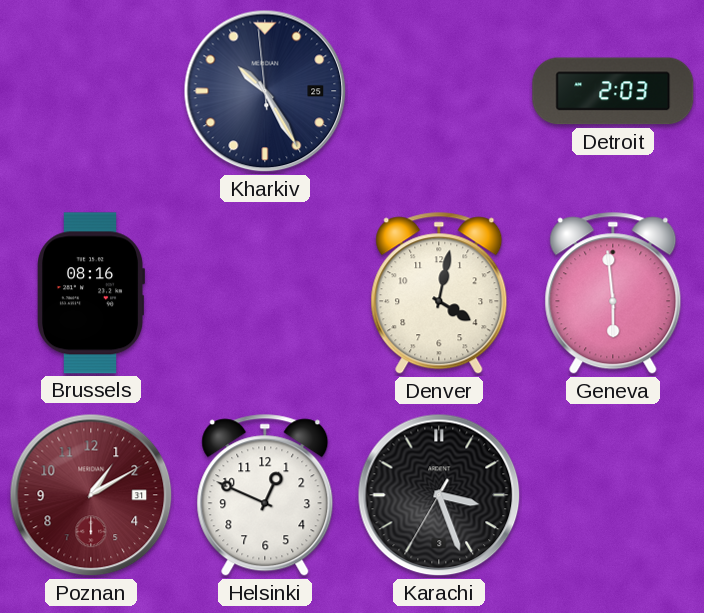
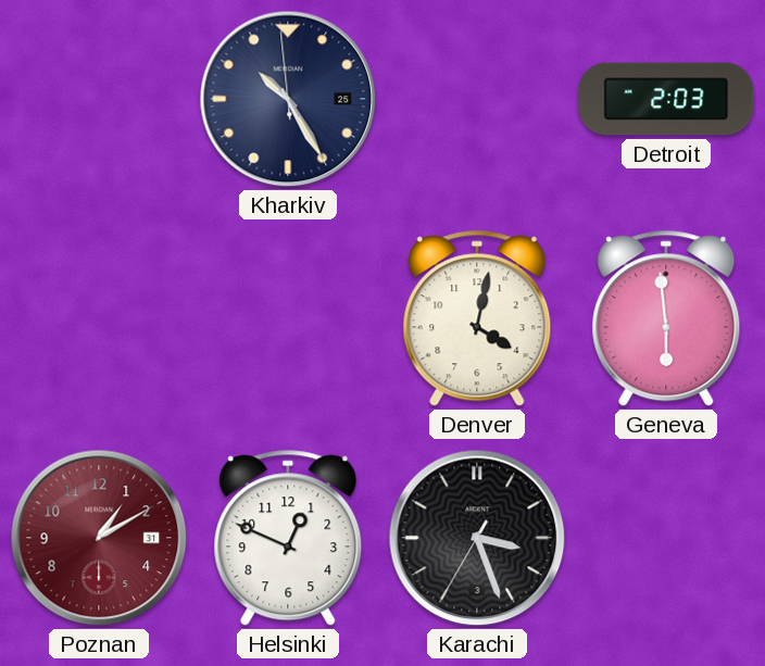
Brussels: 08:16 -> none
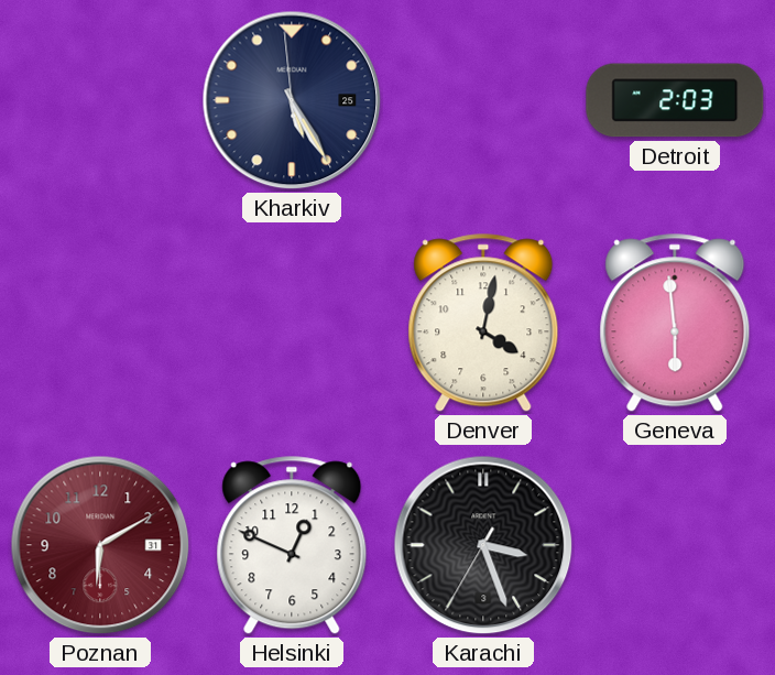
Kharkiv: 10:24 -> 5:24
Poznan: 1:10 -> 6:10
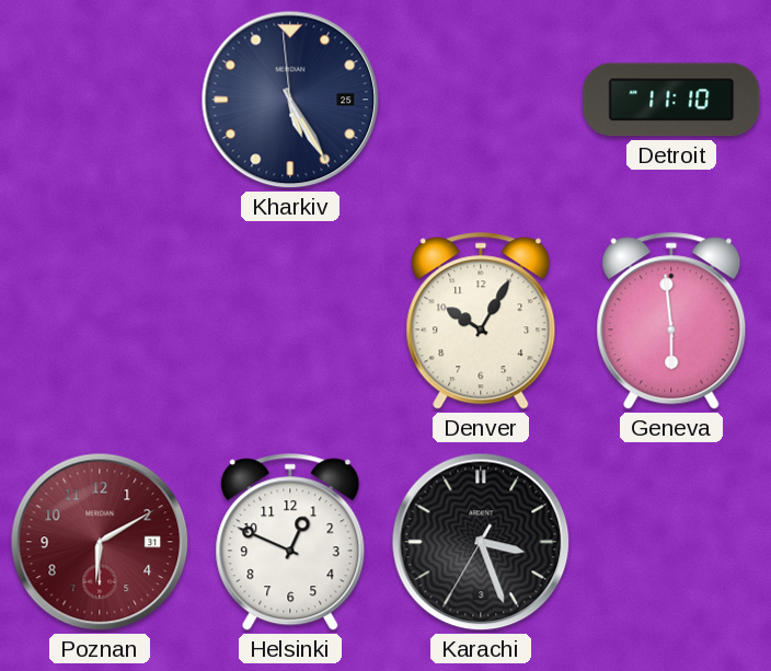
Detroit: 2:03 -> 11:10
Denver: 4:02 -> 10:05
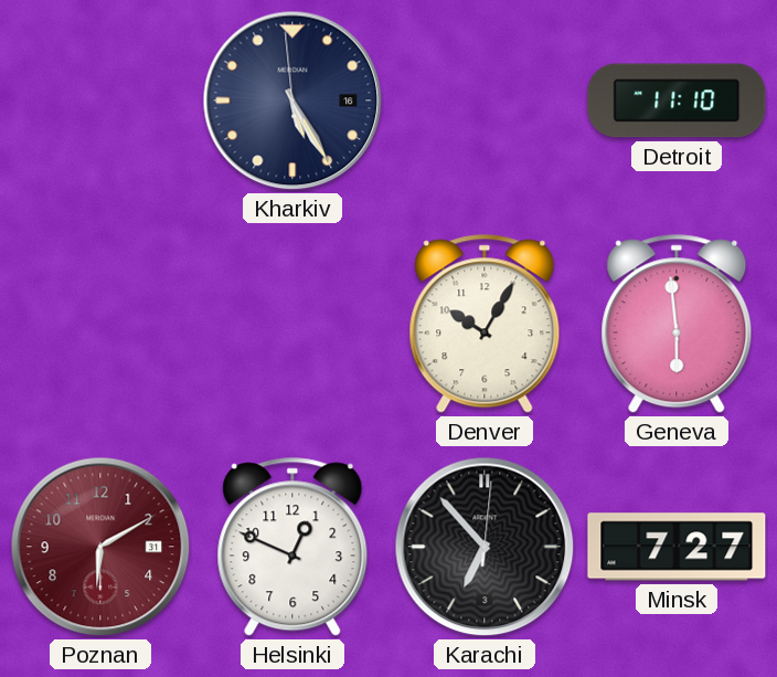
Kharkiv date: 25 -> 16
Karachi: 3:26 -> 6:53
Minsk: none -> 7:27
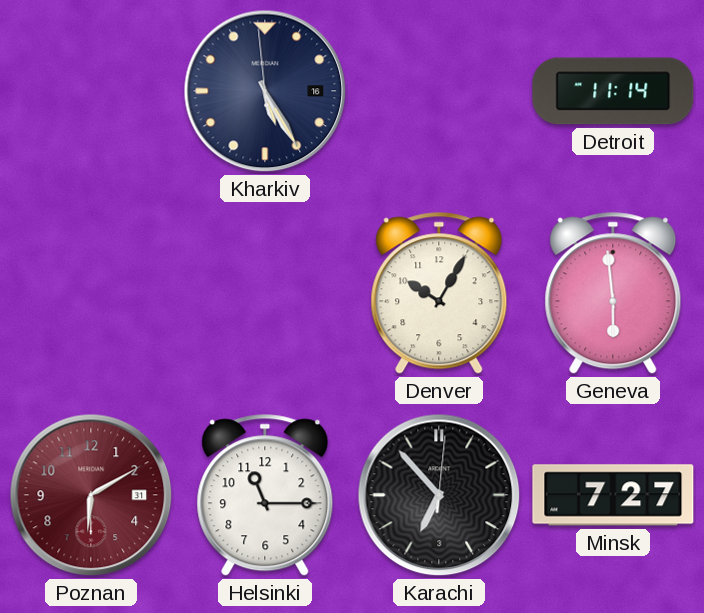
Detroit: 11:10 -> 11:14
Helsinki: 12:49 -> 11:15
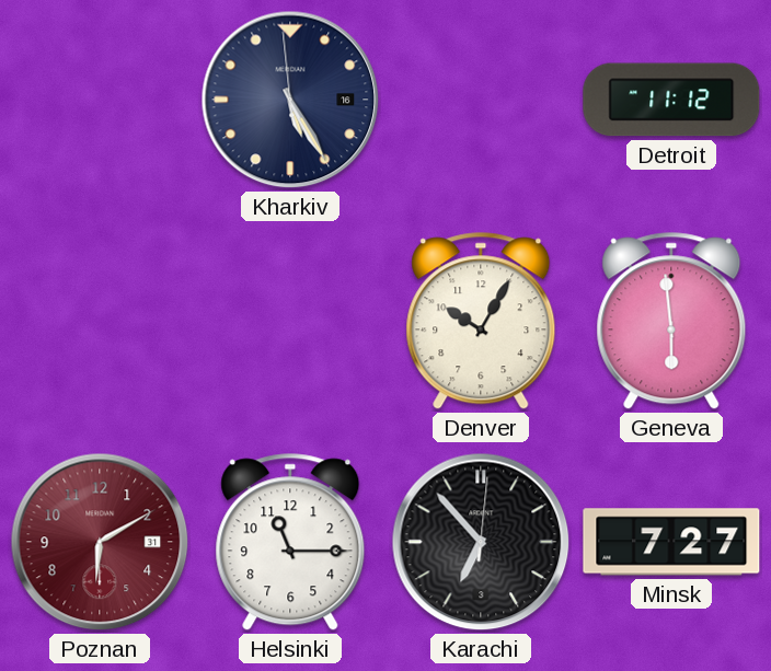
Detroit: 11:14 -> 11:12
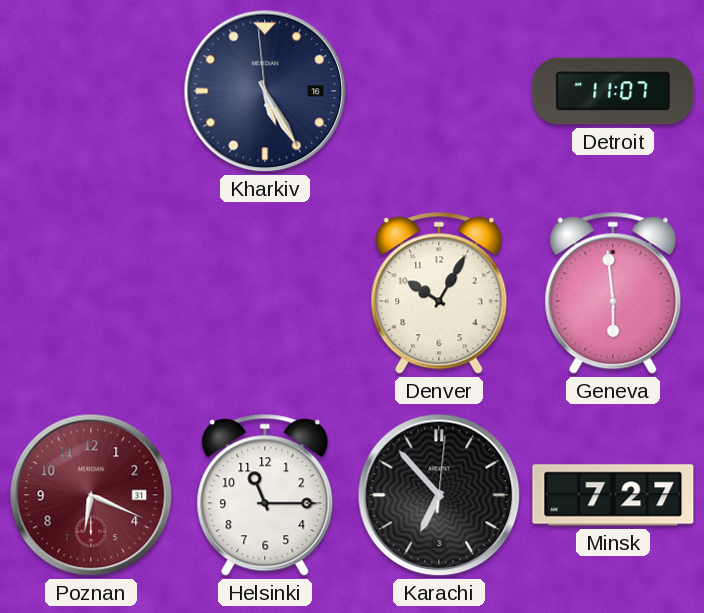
Detroit: 11:12 -> 11:07
Poznan: 6:10 -> 6:19
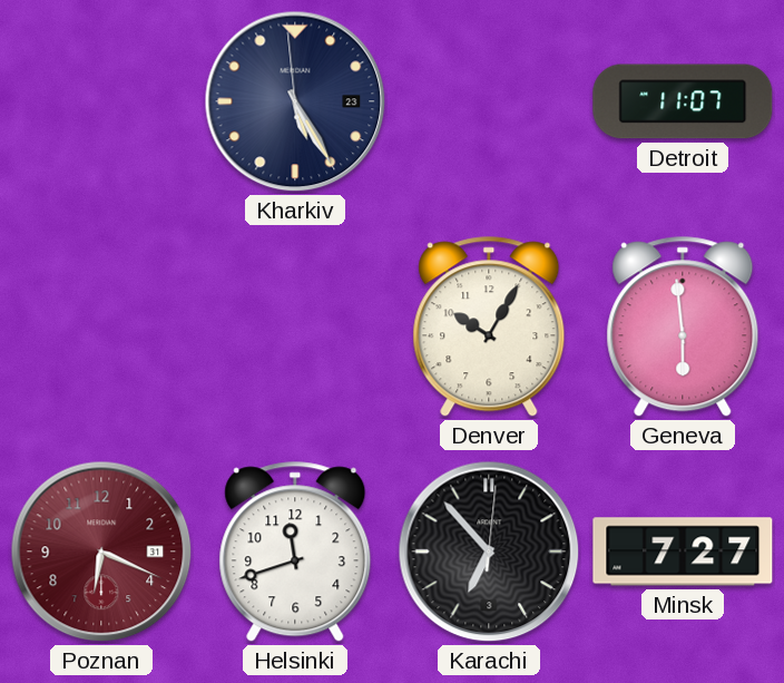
Kharkiv date: 16 -> 23
Helsinki: 11:15 -> 11:42
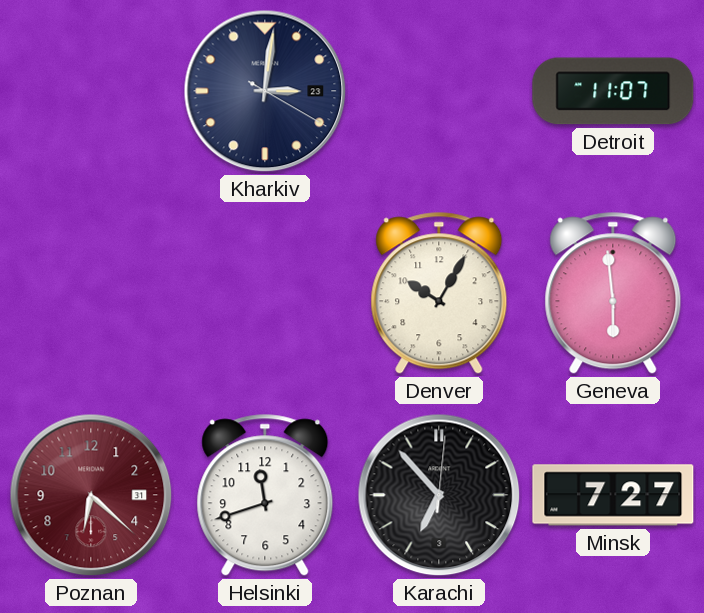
Kharkiv: 5:24 -> 3:01
Poznan: 6:19 -> 6:22
